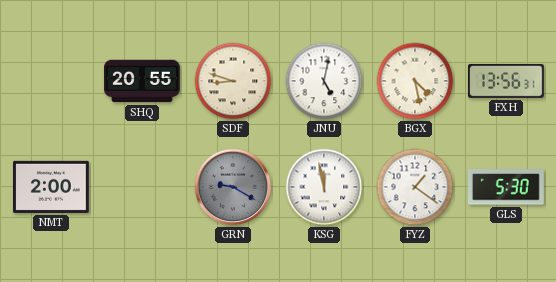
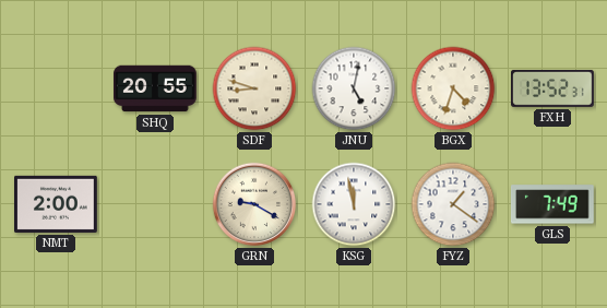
BGX: 4:28 -> 4:33
FXH: 13:56 -> 13:52
GRN dial: grey -> cream
GLS: 5:30 -> 7:49
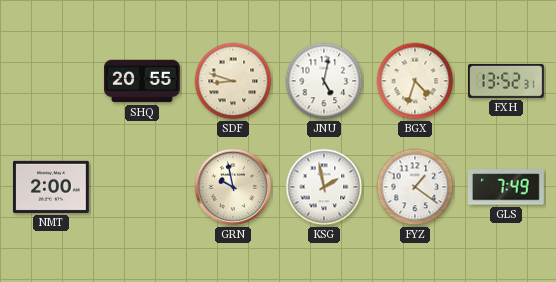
GRN: 9:20 -> 9:58
KSG: 11:58 -> 1:58
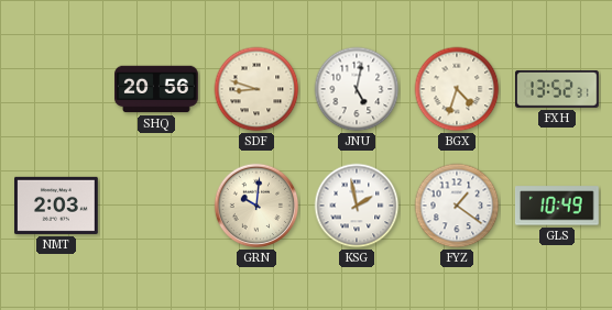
SHQ: 20:55 -> 20:56
NMT: 2:00 -> 2:03
GRN: 9:58 -> 10:01
GLS: 7:49 -> 10:49
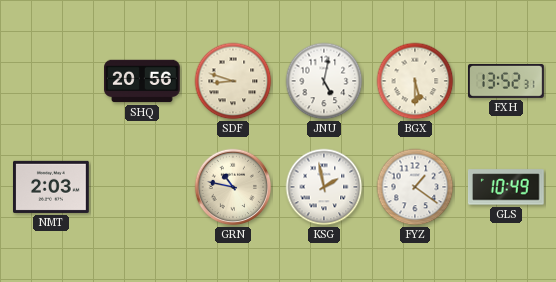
BGX: 4:33 -> 5:30
GRN: 10:01 -> 10:47
